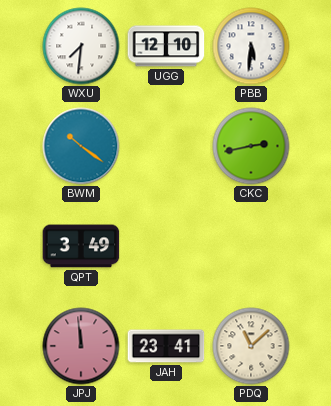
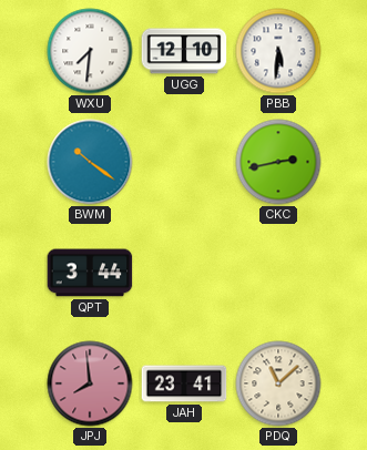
QPT: 3:49 -> 3:44
JPJ: 11:59 -> 7:59
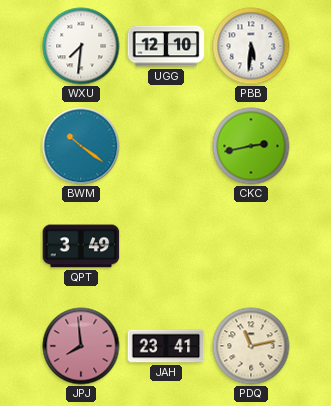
QPT: 3:44 -> 3:49
PDQ: 11:08 -> 11:13
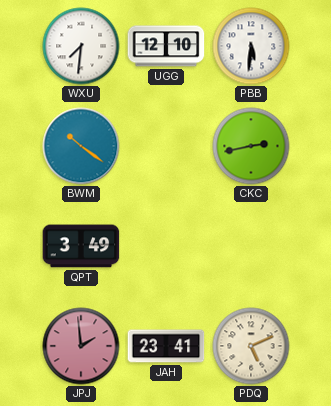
JPJ: 7:59 -> 1:59
PDQ: 11:13 -> 5:11
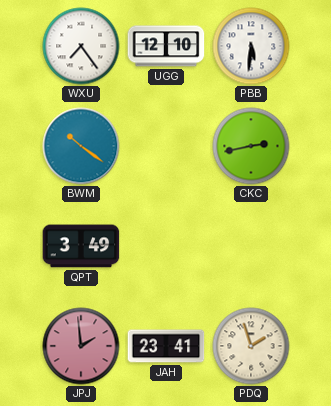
WXU: 7:31 -> 7:24
PDQ: 5:11 -> 1:57
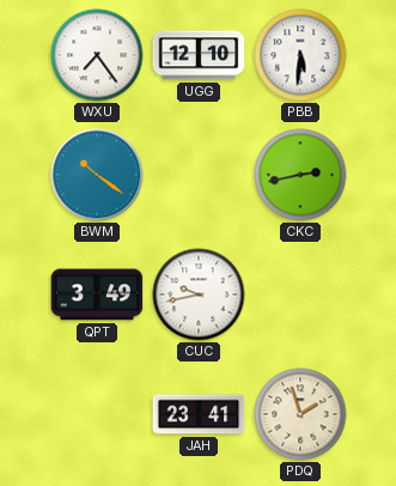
CUC: none -> 9:43
JPJ: 1:59 -> none
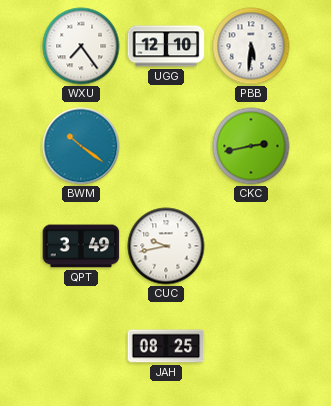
JAH: 23:41 -> 08:25
PDQ: 1:57 -> none
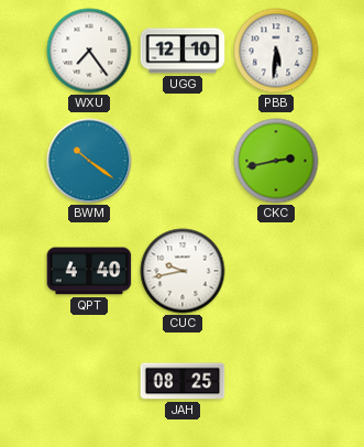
QPT: 3:49 -> 4:40
